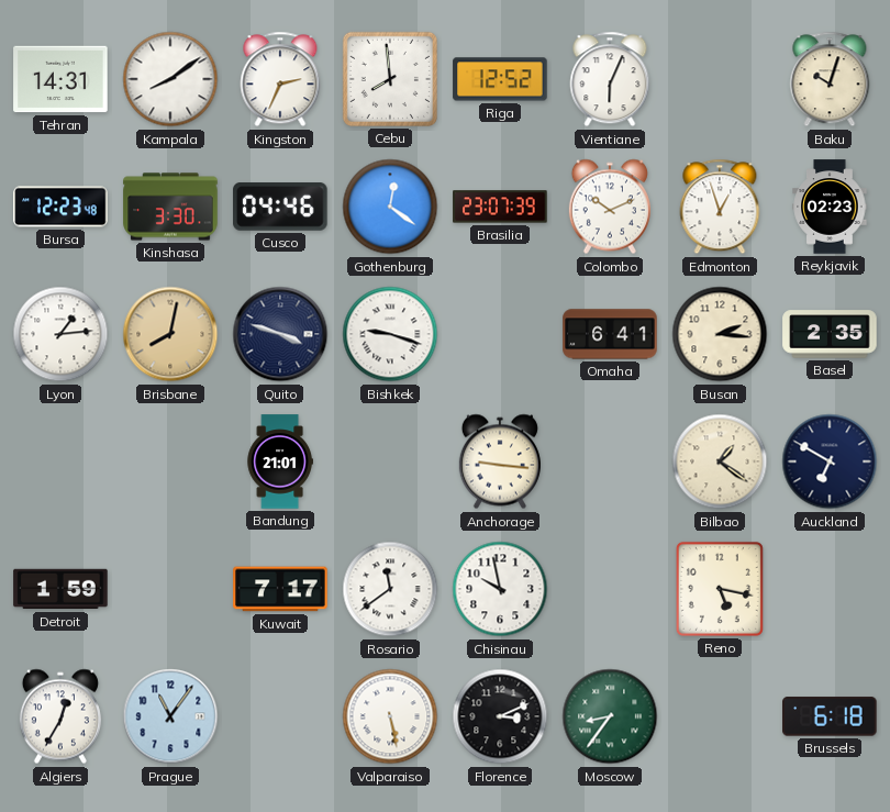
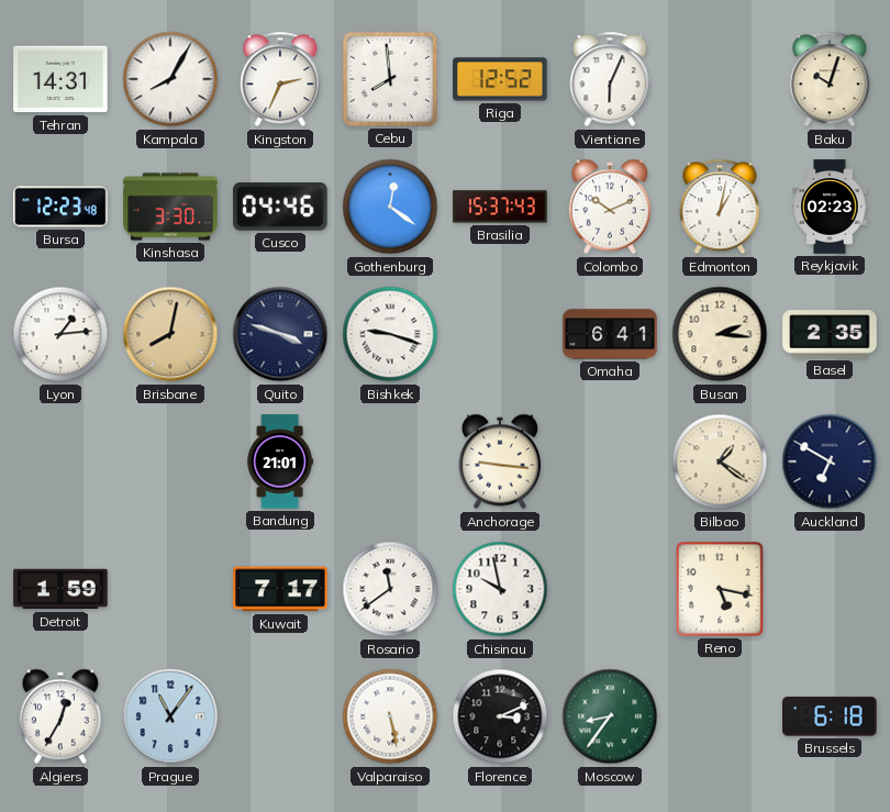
Kampala: 8:09 -> 8:05
Brasilia: 23:07 -> 15:37
Edmonton: 12:57 -> 1:02
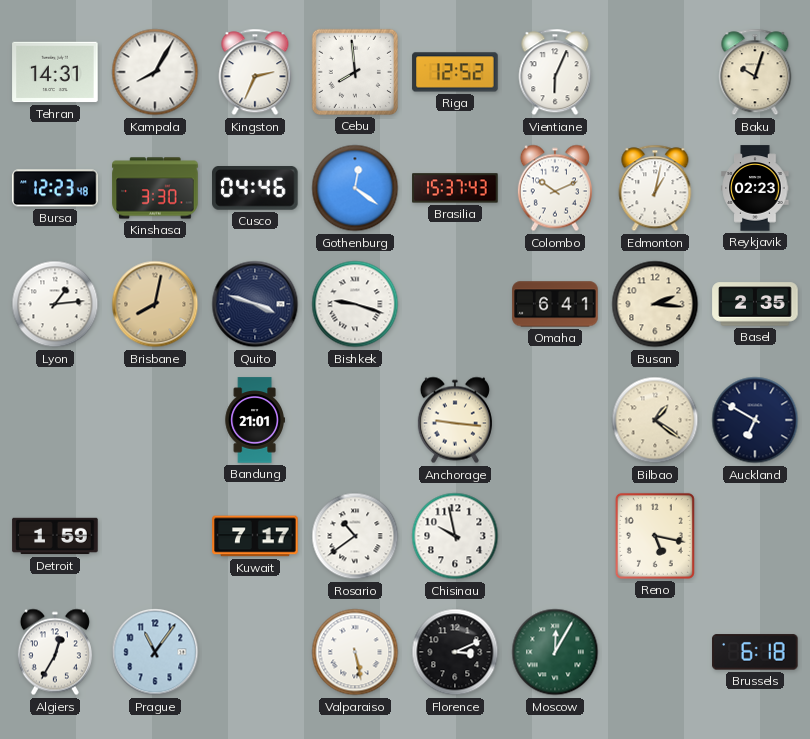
Rosario: 11:39 -> 10:39
Moscow: 8:36 -> 12:05
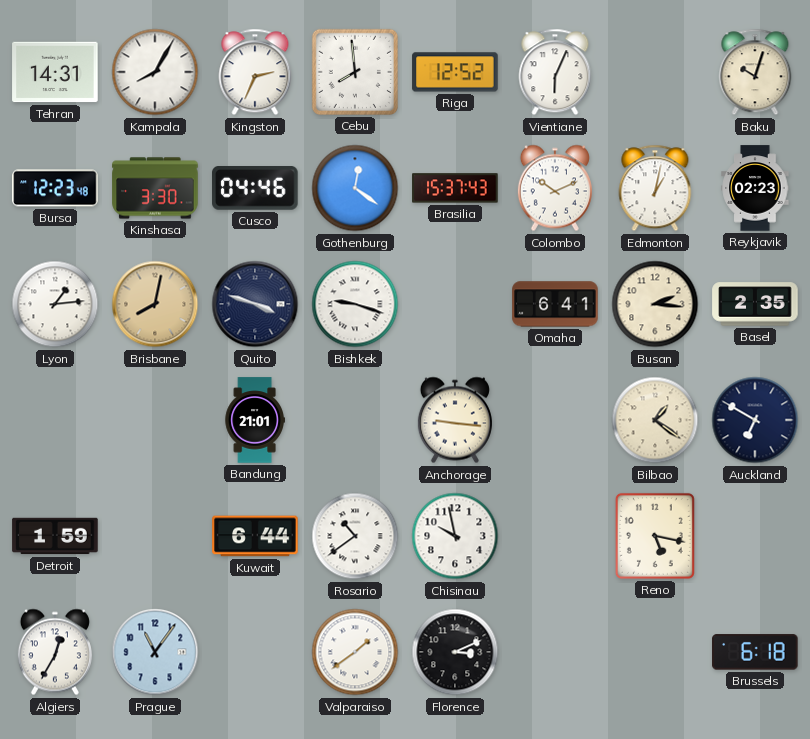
Kuwait: 7:17 -> 6:44
Valparaiso: 5:28 -> 1:39
Moscow: 12:05 -> none
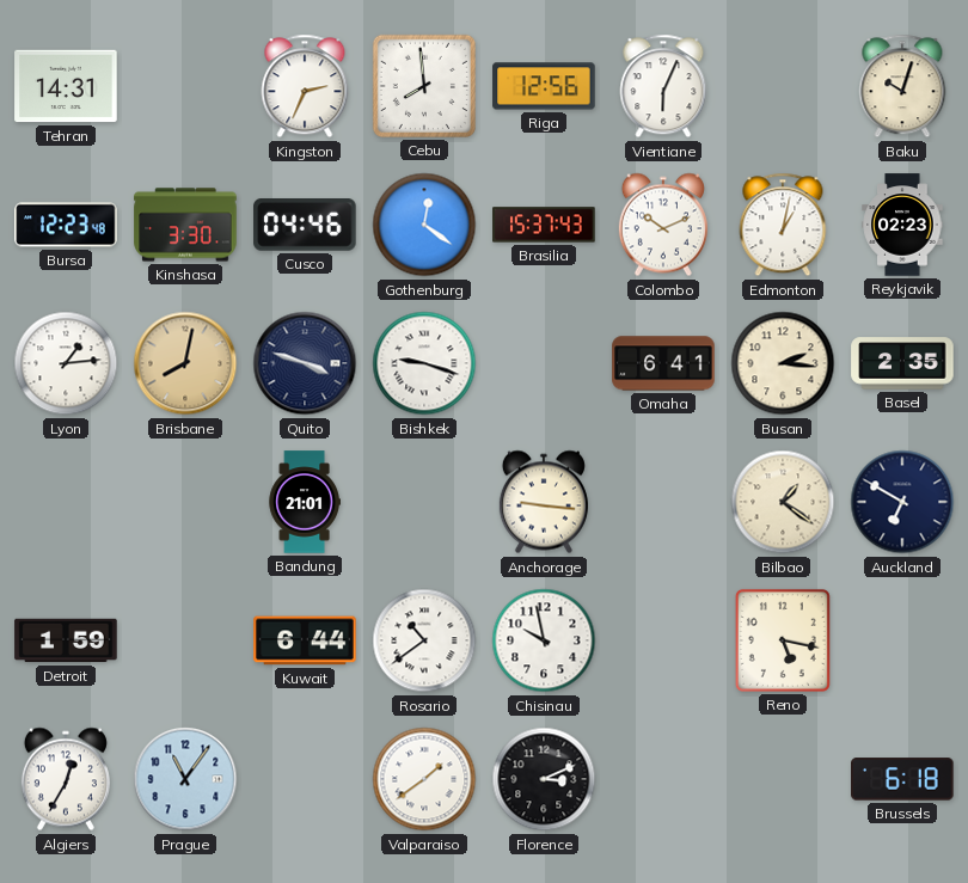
Kampala: 8:05 -> none
Riga: 12:52 -> 12:56
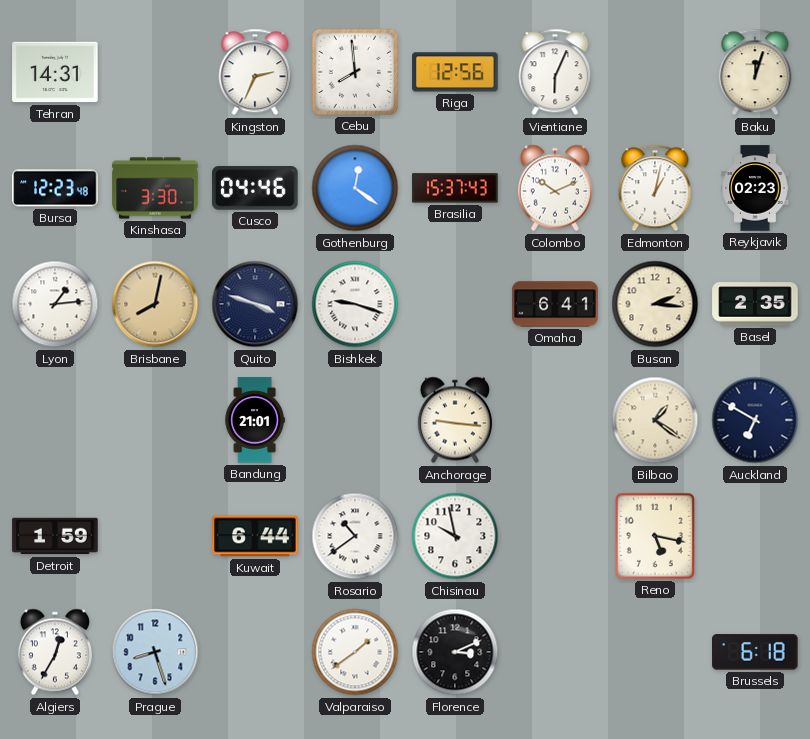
Baku: 10:03 -> 12:03
Prague: 11:06 -> 8:27
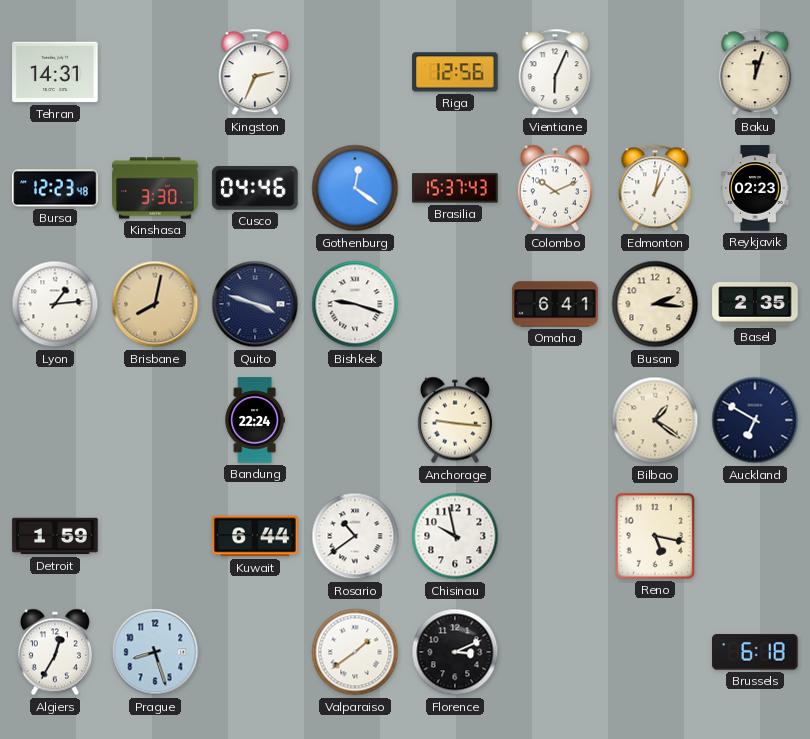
Cebu: 7:59 -> none
Bandung: 21:01 -> 22:24
